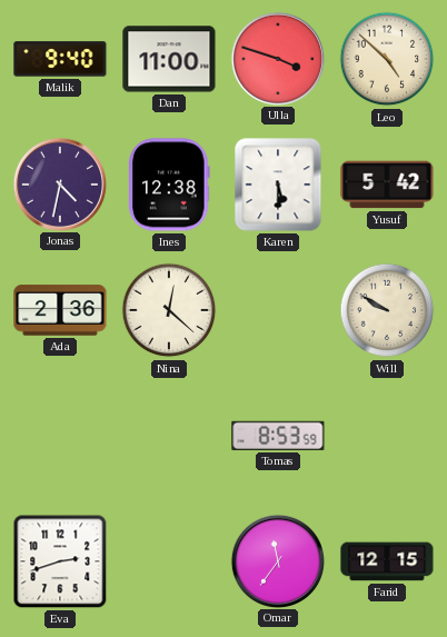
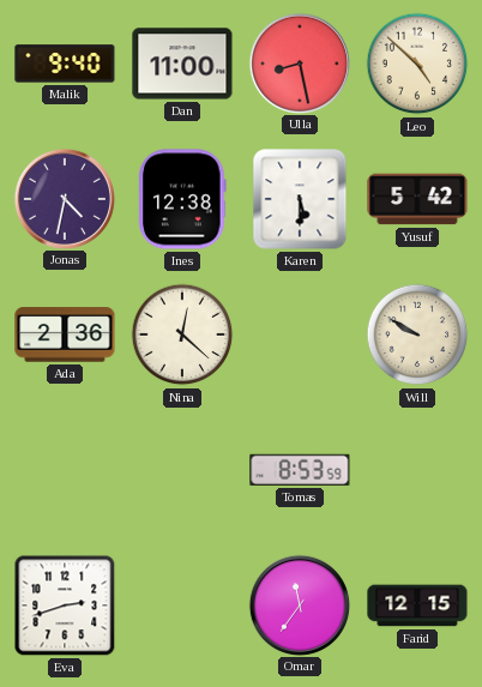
Ulla: 3:48 -> 8:28
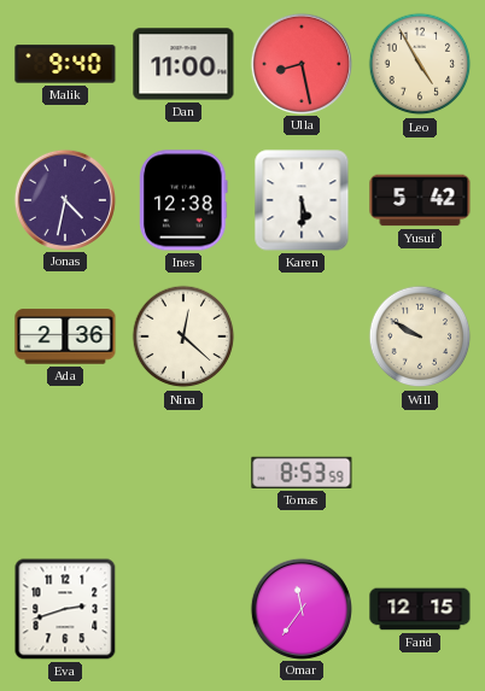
Leo: 4:52 -> 4:55
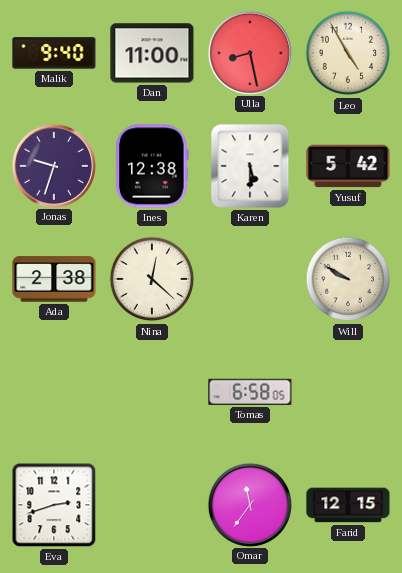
Jonas: 4:32 -> 9:33
Ada: 2:36 -> 2:38
Tomas: 8:53 -> 6:58
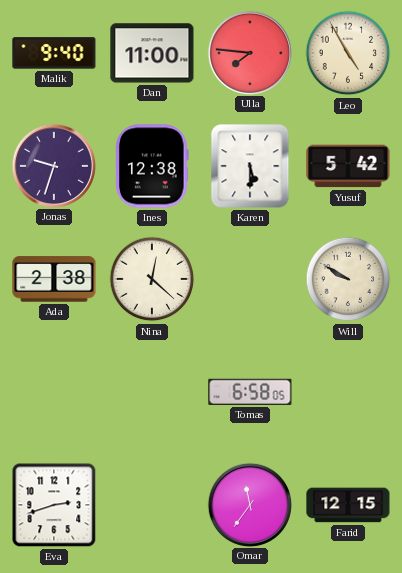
Ulla: 8:28 -> 7:46
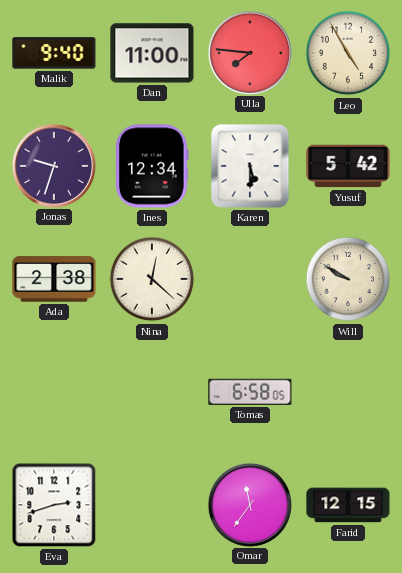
Ines: 12:38 -> 12:34
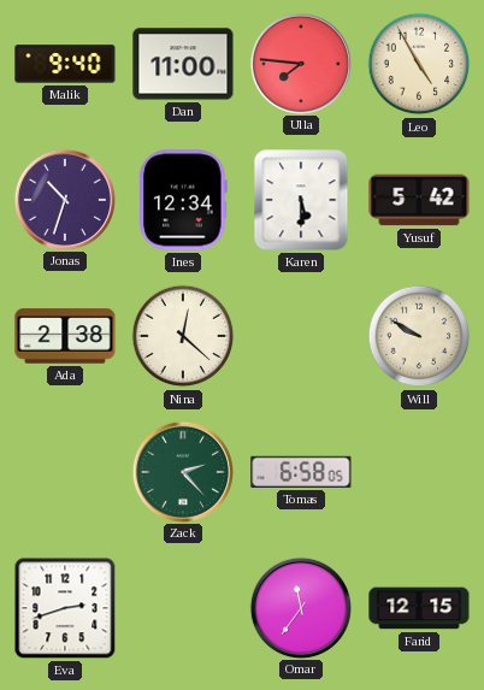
Jonas: 9:33 -> 10:33
Zack: none -> 2:23
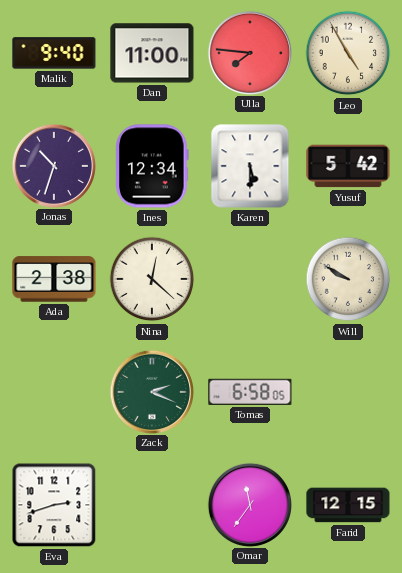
Zack: 2:23 -> 2:19
